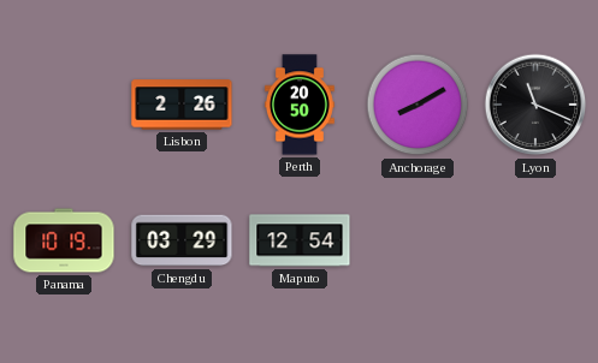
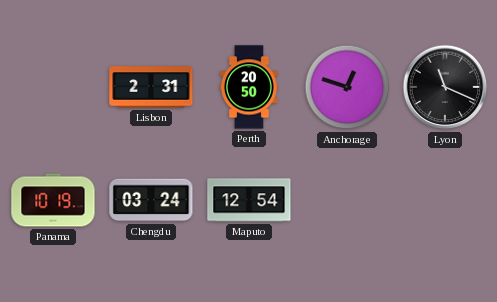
Lisbon: 2:26 -> 2:31
Anchorage: 8:10 -> 12:48
Chengdu: 03:29 -> 03:24
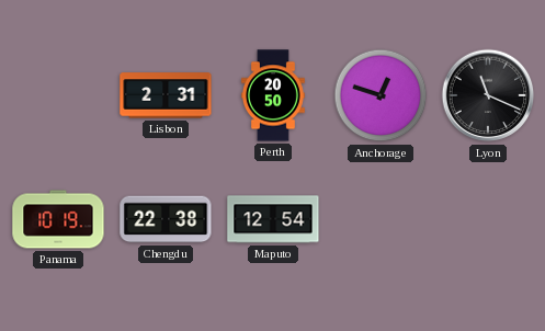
Chengdu: 03:24 -> 22:38
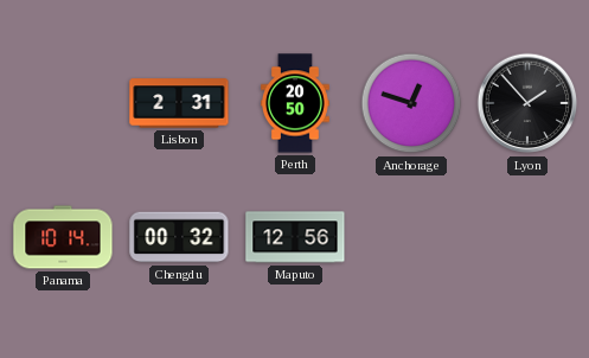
Lyon: 11:19 -> 1:53
Panama: 10:19 -> 10:14
Chengdu: 22:38 -> 00:32
Maputo: 12:54 -> 12:56
